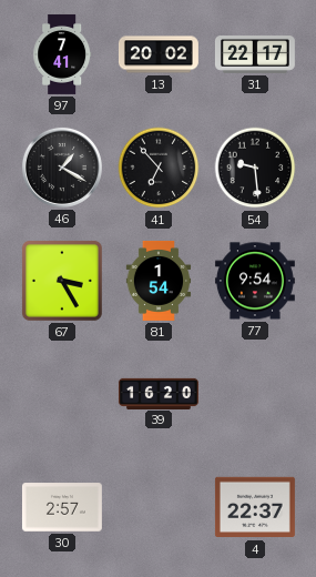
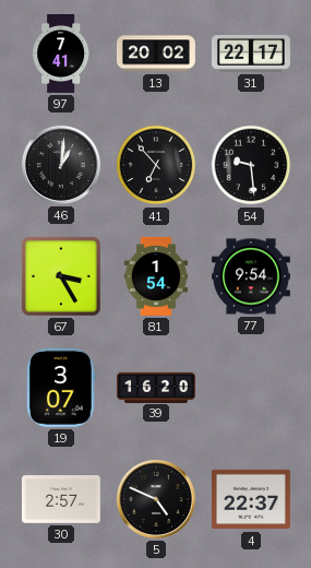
46: 1:20 -> 1:01
19: none -> 3:07
5: none -> 4:49
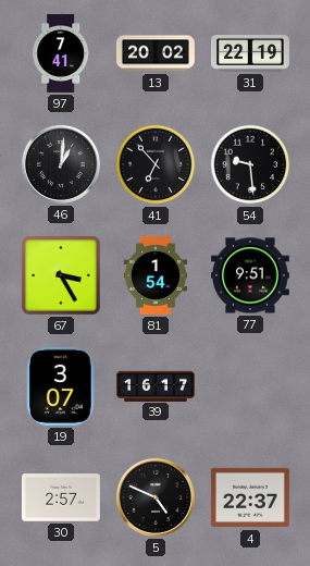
31: 22:17 -> 22:19
77: 9:54 -> 9:51
39: 16:20 -> 16:17
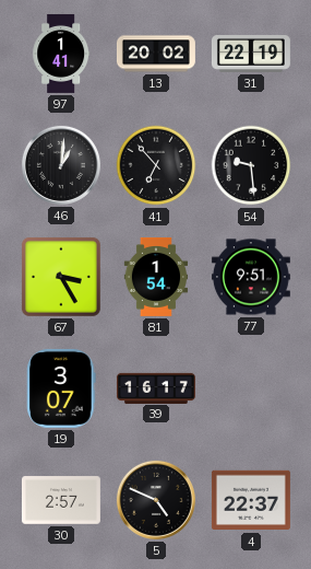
97: 7:41 -> 1:41
